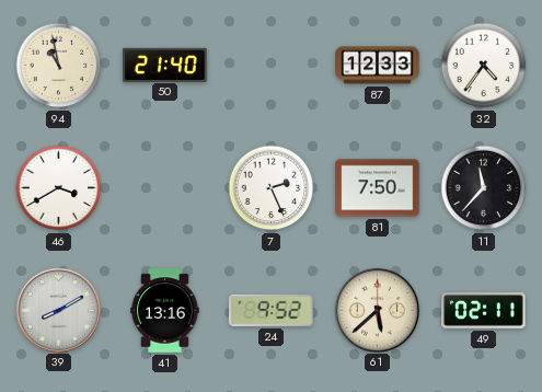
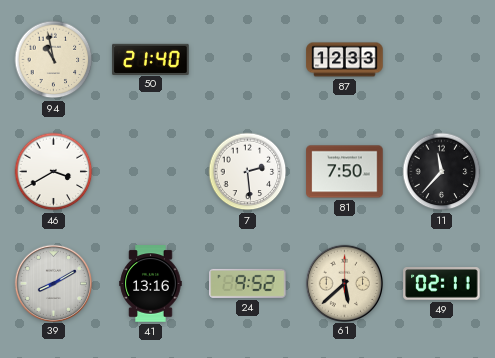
32: 4:36 -> none
7: 2:26 -> 2:29
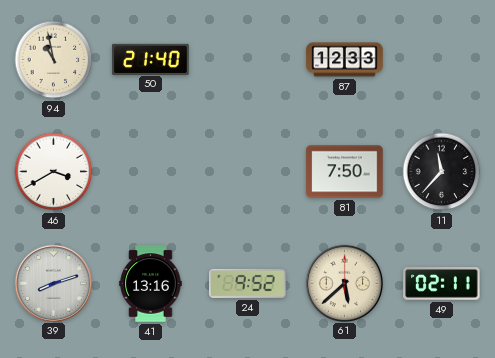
7: 2:29 -> none
39: 8:10 -> 8:12
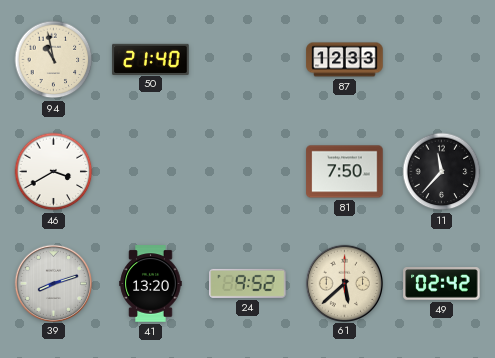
41: 13:16 -> 13:20
49: 02:11 -> 02:42
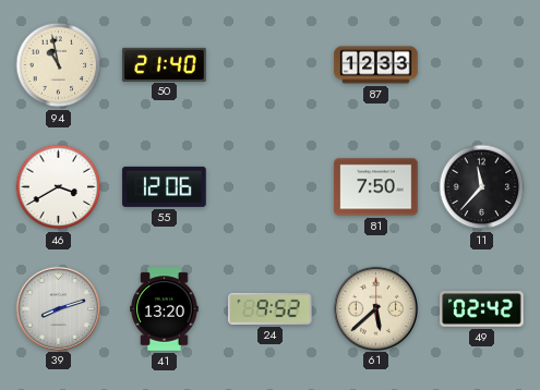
55: none -> 12:06
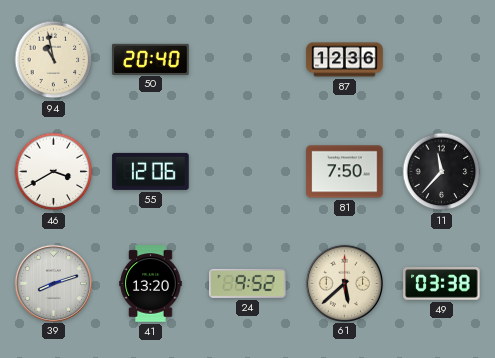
50: 21:40 -> 20:40
87: 12:33 -> 12:36
49: 02:42 -> 03:38
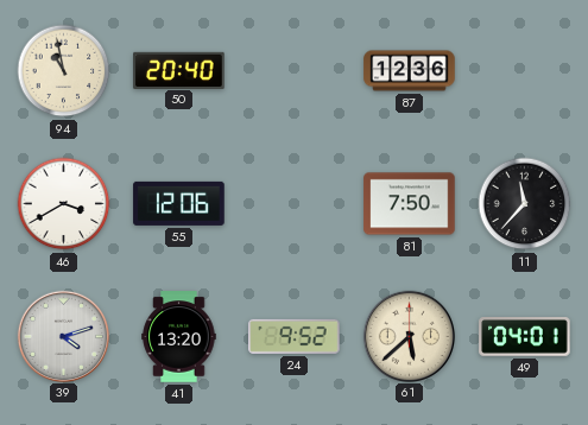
39: 8:12 -> 4:12
49: 03:38 -> 04:01
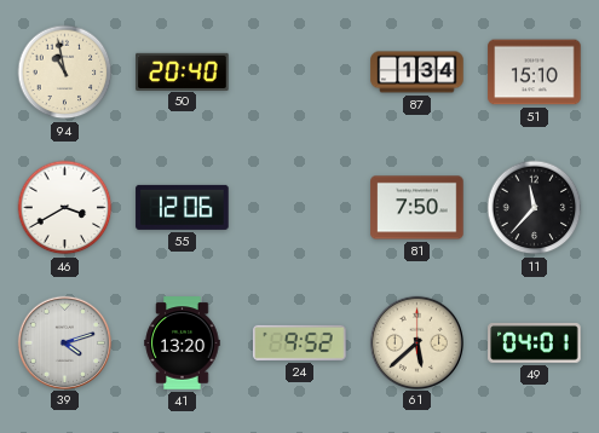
87: 12:36 -> 1:34
51: none -> 15:10
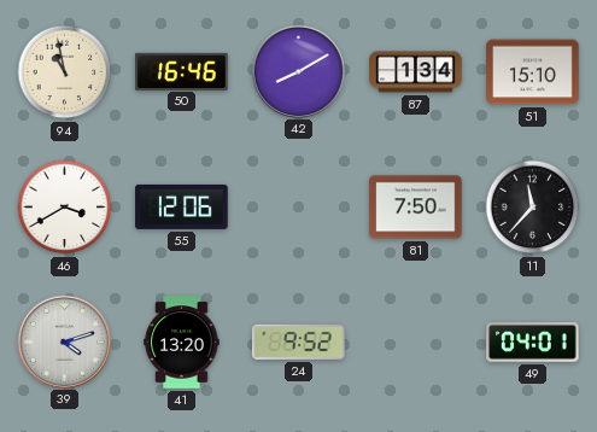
50: 20:40 -> 16:46
42: none -> 8:10
61: 5:38 -> none
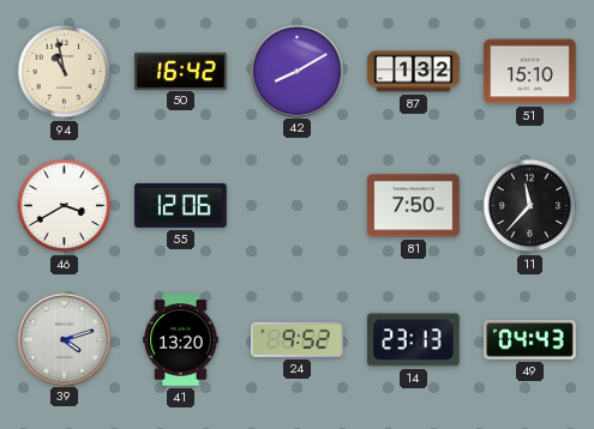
50: 16:46 -> 16:42
87: 1:34 -> 1:32
14: none -> 23:13
49: 04:01 -> 04:43
